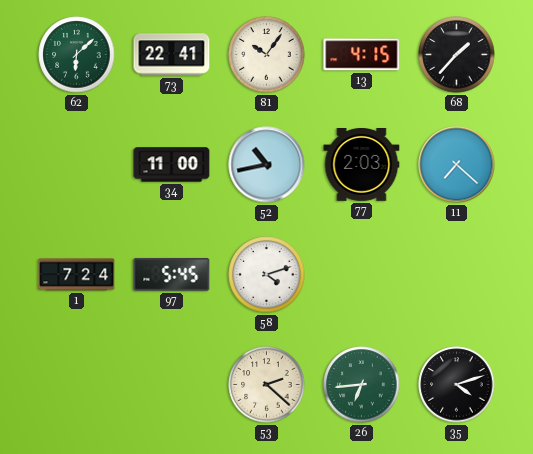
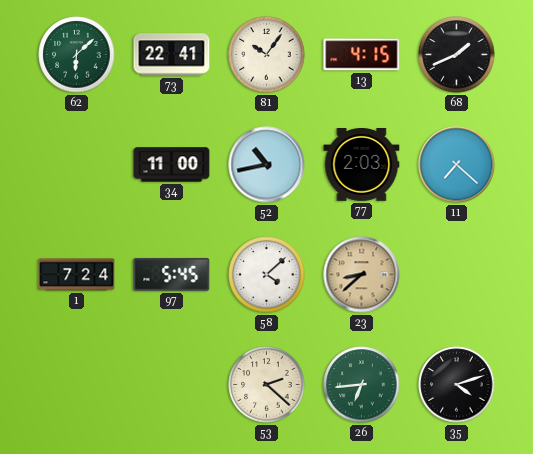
68: 1:37 -> 1:41
58: 4:12 -> 4:08
23: none -> 8:38
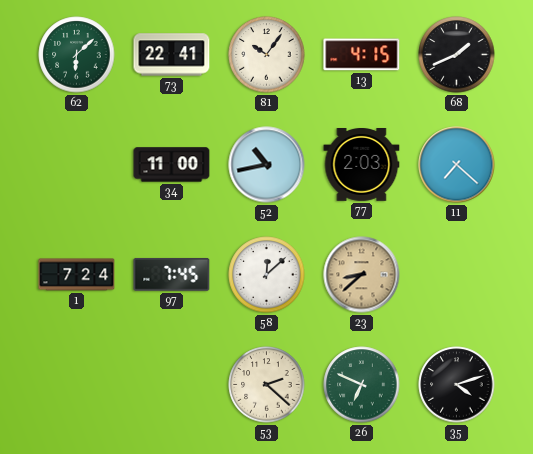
97: 5:45 -> 7:45
58: 4:08 -> 12:08
26: 6:44 -> 6:49
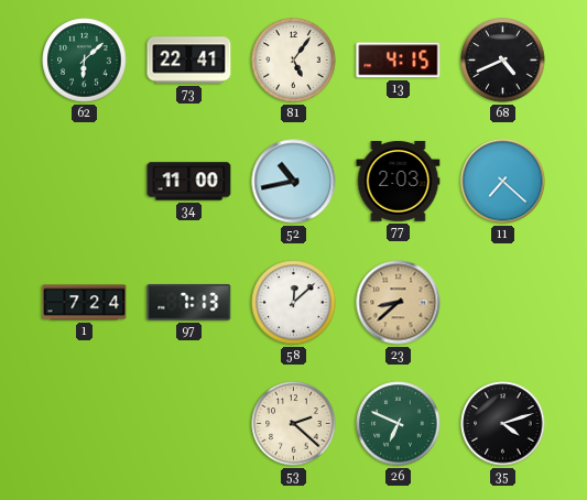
81: 10:06 -> 5:06
68: 1:41 -> 4:41
97: 7:45 -> 7:13
